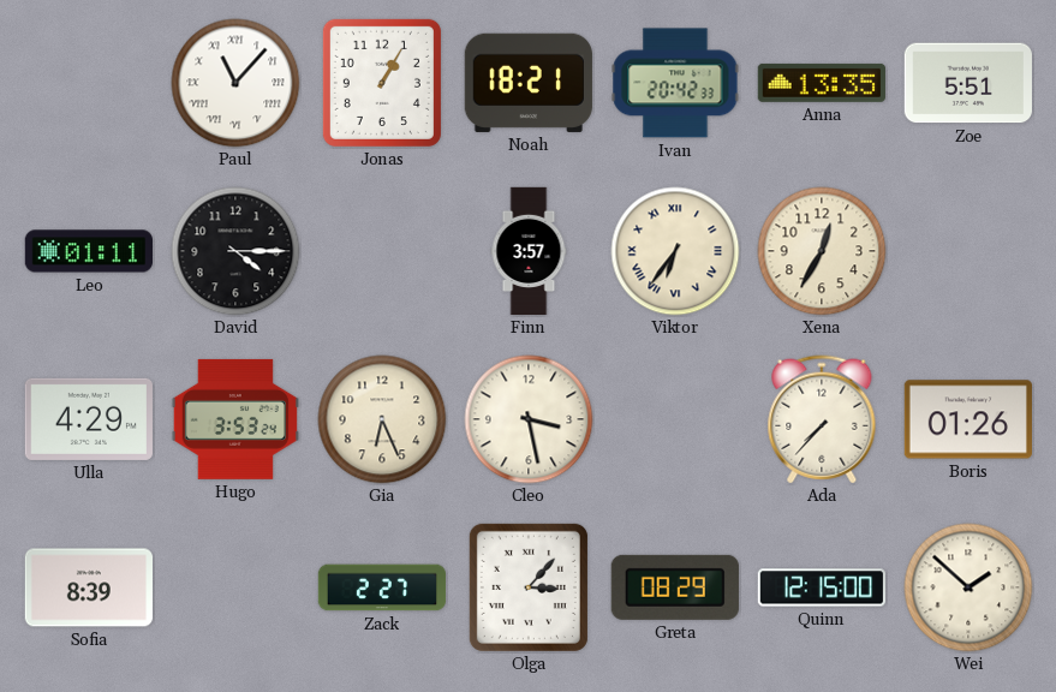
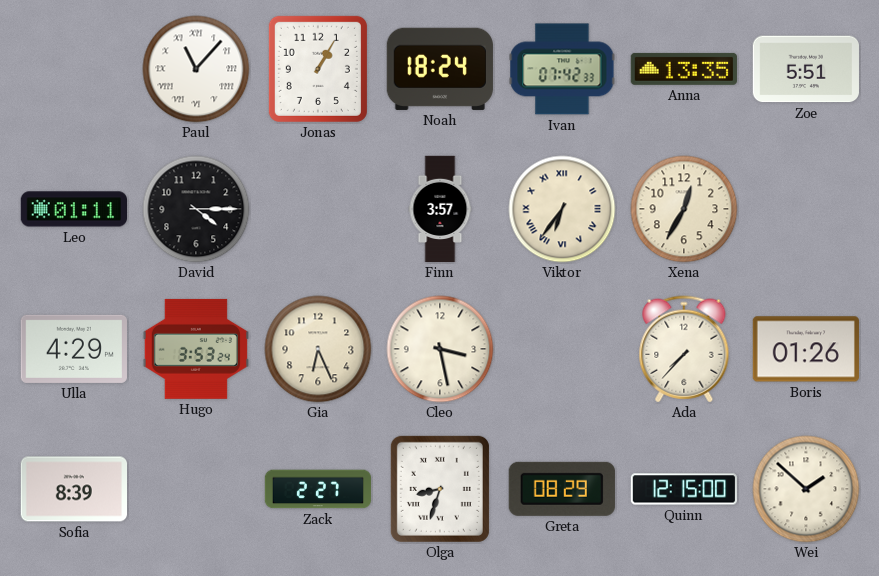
Noah: 18:21 -> 18:24
Ivan: 20:42 -> 07:42
Olga: 3:07 -> 8:33
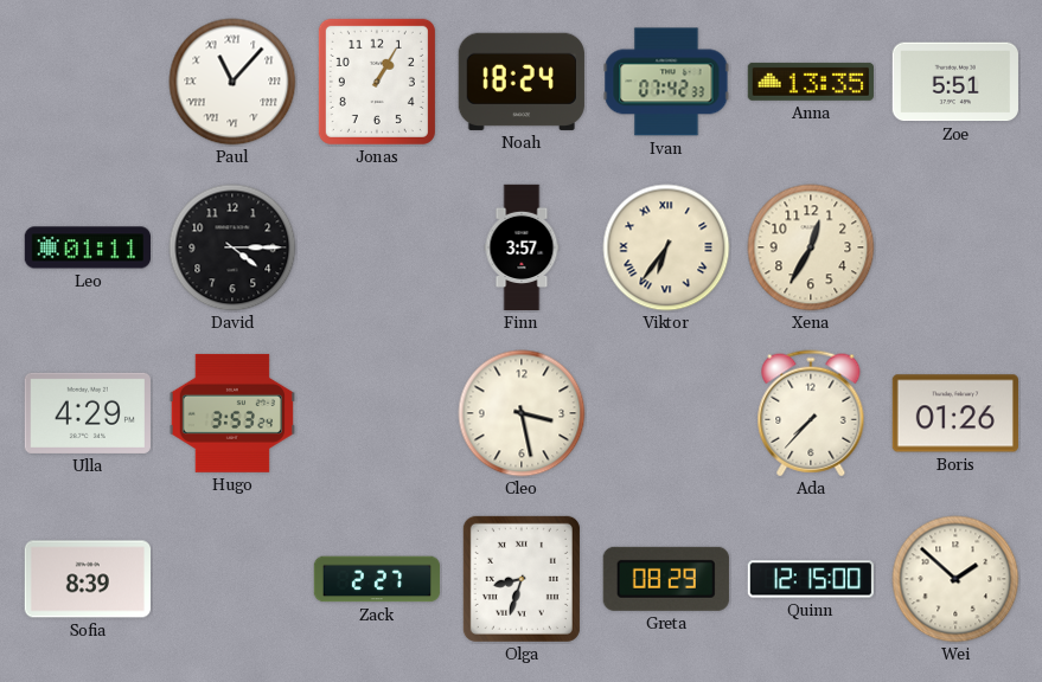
Gia: 6:26 -> none
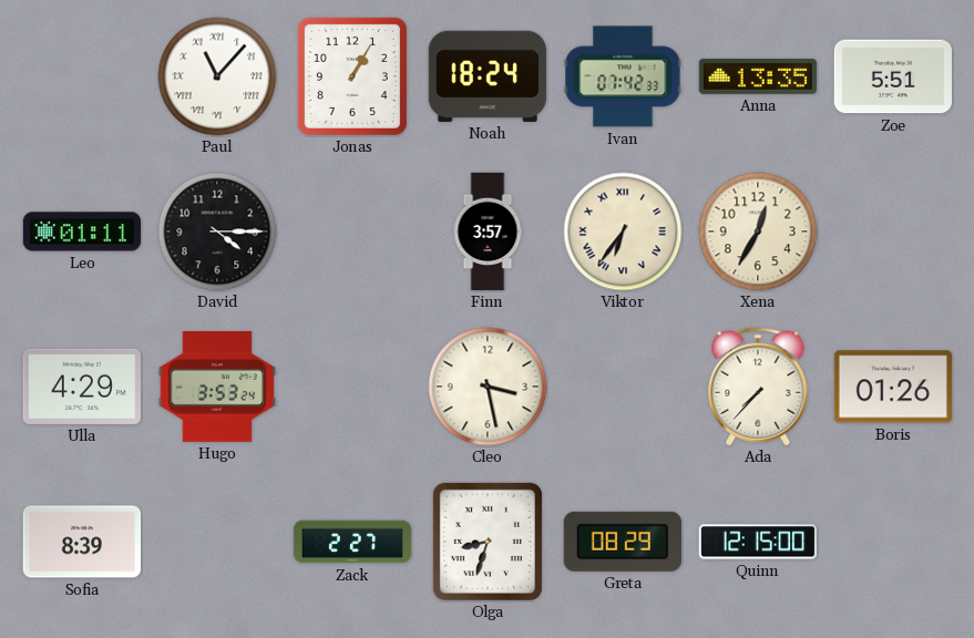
Wei: 1:52 -> none
